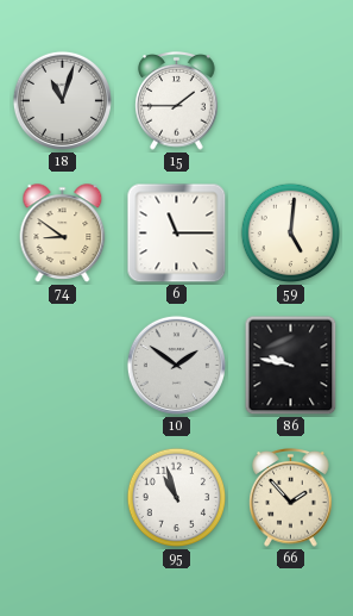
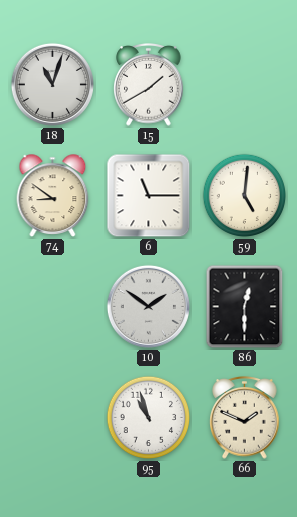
15: 1:45 -> 1:40
86: 9:47 -> 12:30
66: 1:53 -> 1:49
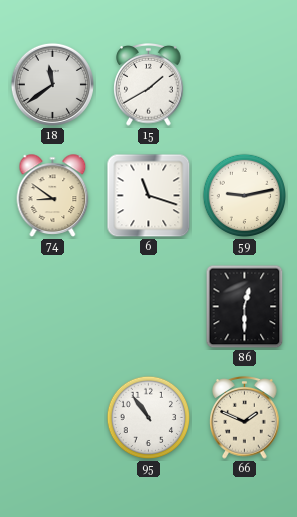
18: 11:03 -> 11:39
6: 11:15 -> 11:18
59: 5:01 -> 9:13
10: 1:51 -> none
95: 10:57 -> 10:54
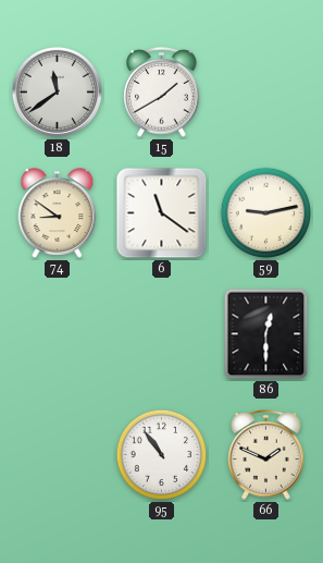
6: 11:18 -> 11:21
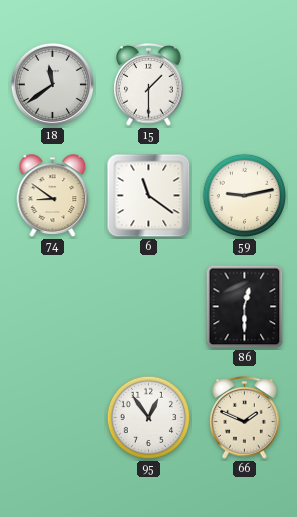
15: 1:40 -> 1:30
95: 10:54 -> 12:54
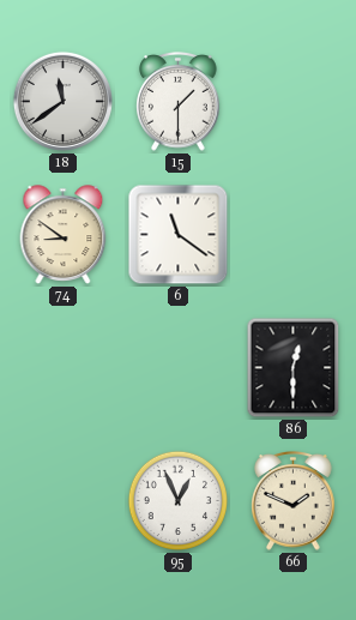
59: 9:13 -> none
95: 12:54 -> 12:56
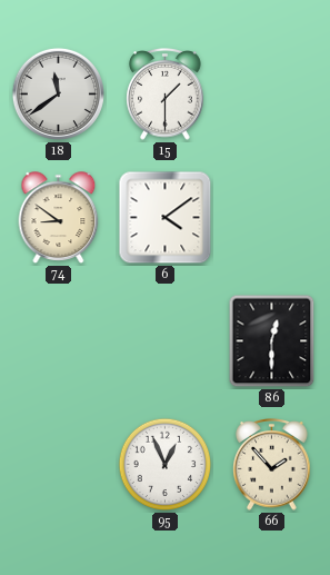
6: 11:21 -> 4:09
66: 1:49 -> 1:53
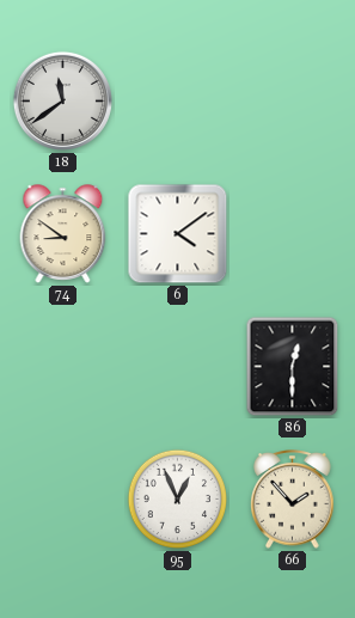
15: 1:30 -> none
